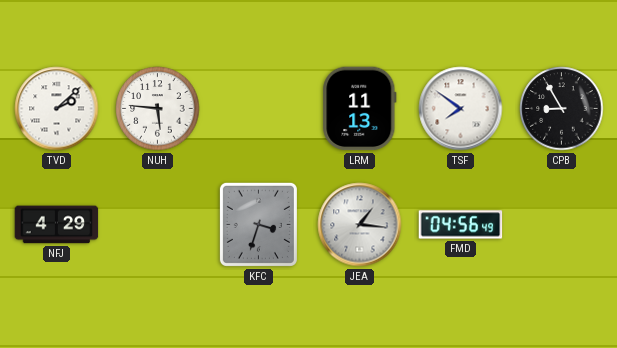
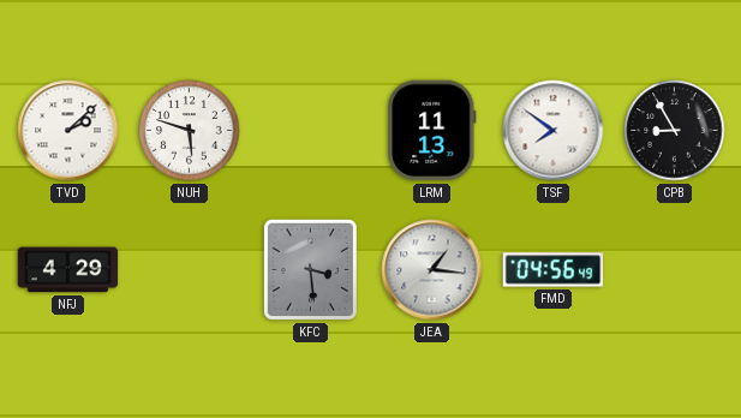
NUH: 5:46 -> 5:48
KFC: 3:33 -> 3:29
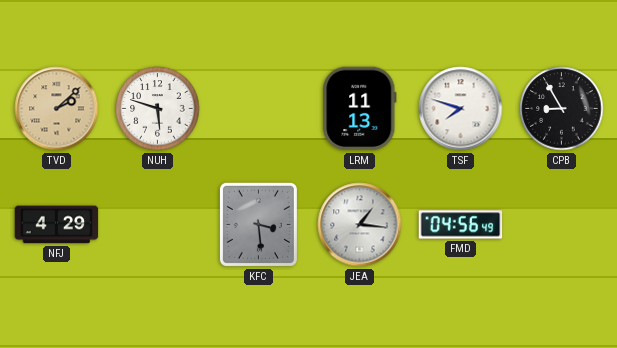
TVD dial: white -> champagne
TSF: 7:51 -> 7:48
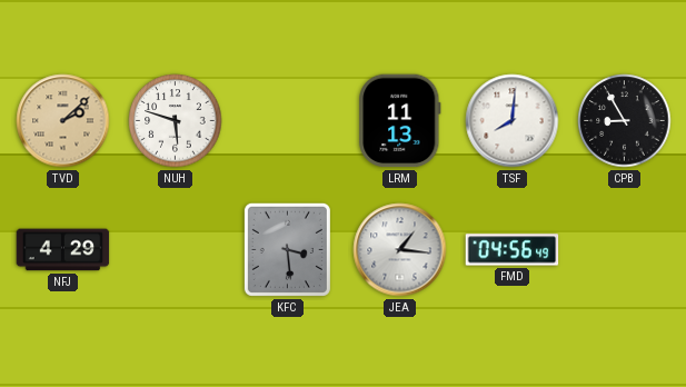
TSF: 7:48 -> 8:01
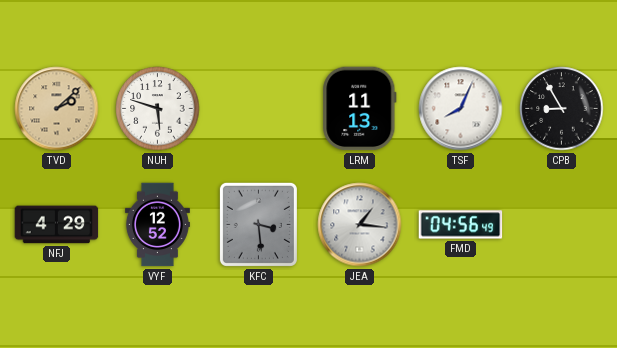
TSF: 8:01 -> 8:04
VYF: none -> 12:52
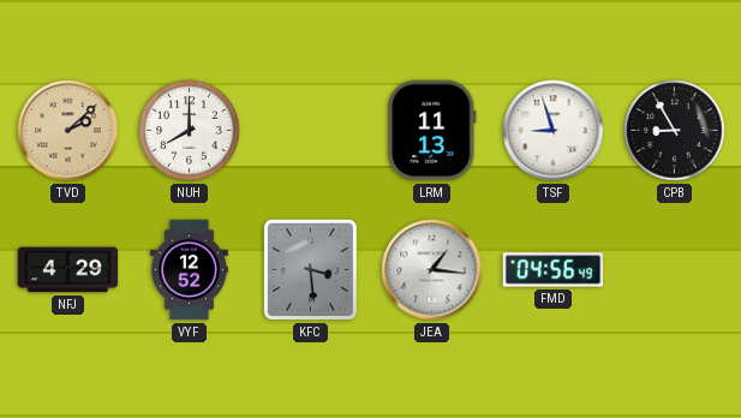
NUH: 5:48 -> 8:00
TSF: 8:04 -> 8:57
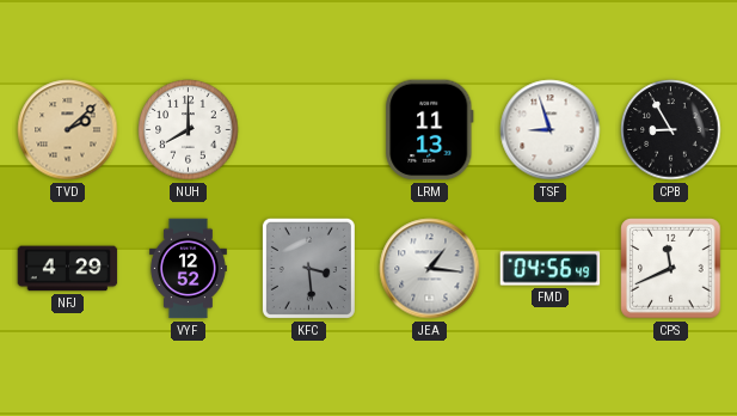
CPS: none -> 11:41
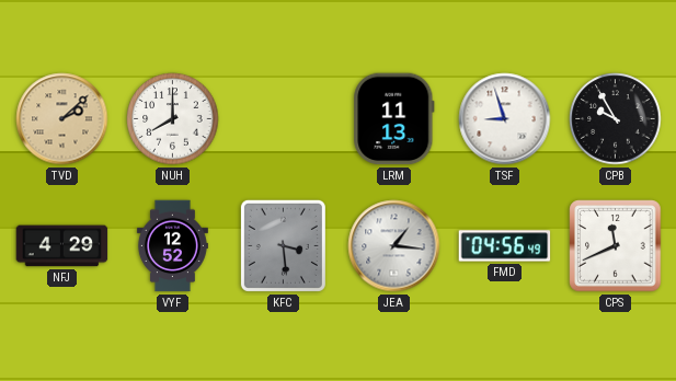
CPB: 8:55 -> 9:55
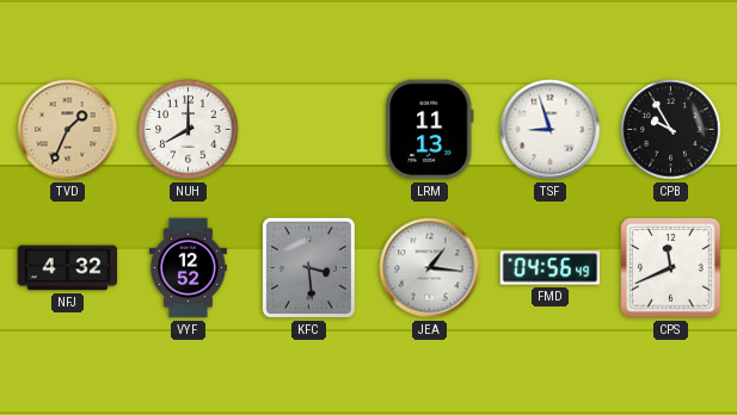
TVD: 2:08 -> 1:34
NFJ: 4:29 -> 4:32
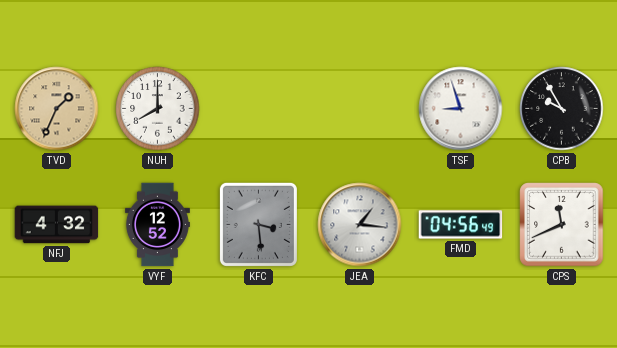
LRM: 11:13 -> none
